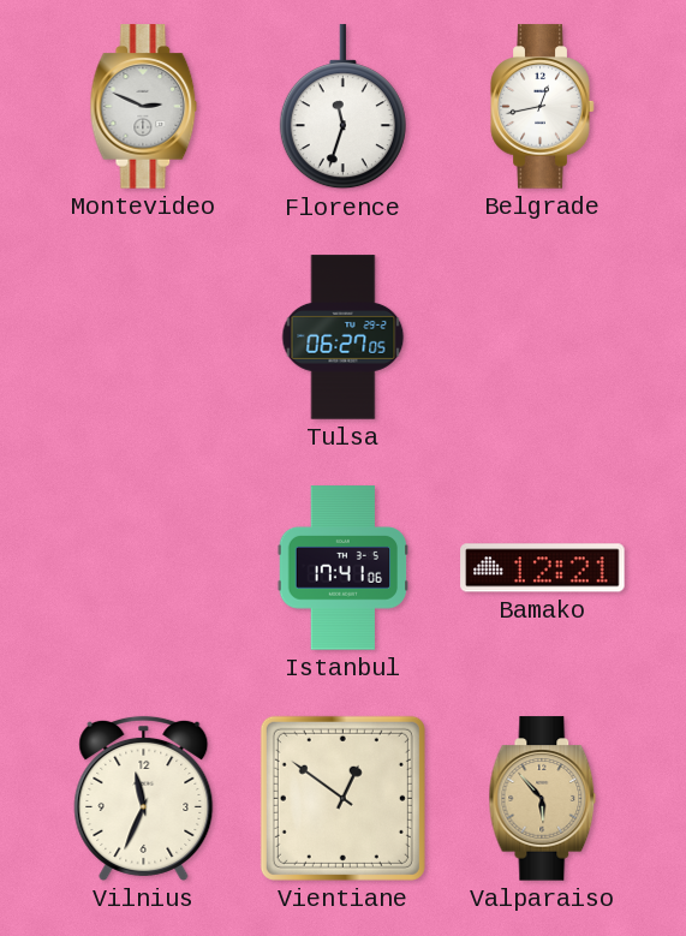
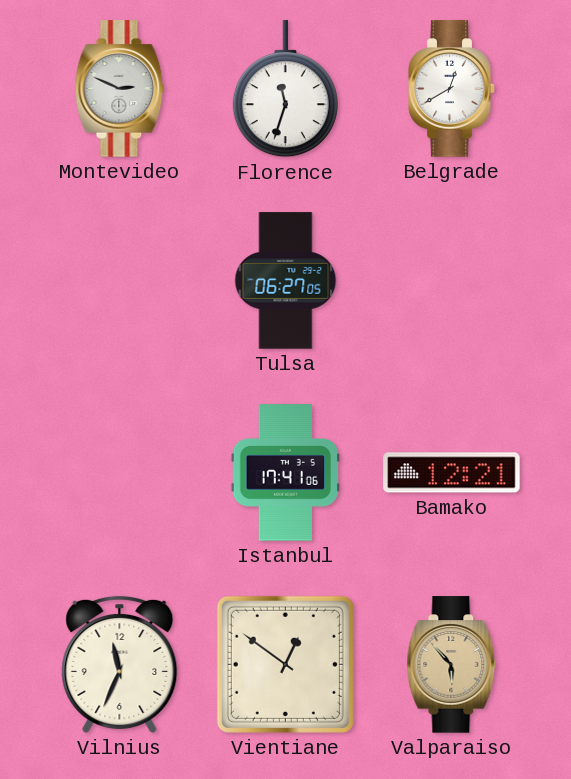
Belgrade: 12:43 -> 12:40
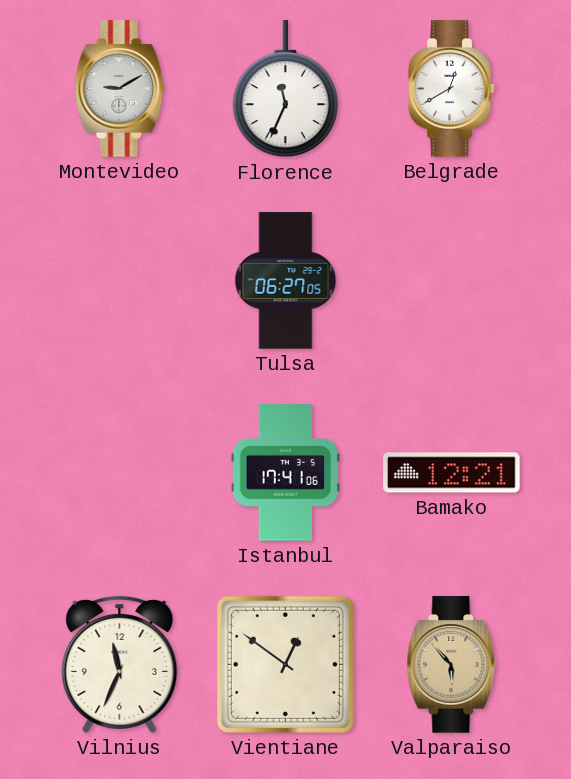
Montevideo: 2:49 -> 9:10
Florence: 11:33 -> 11:34
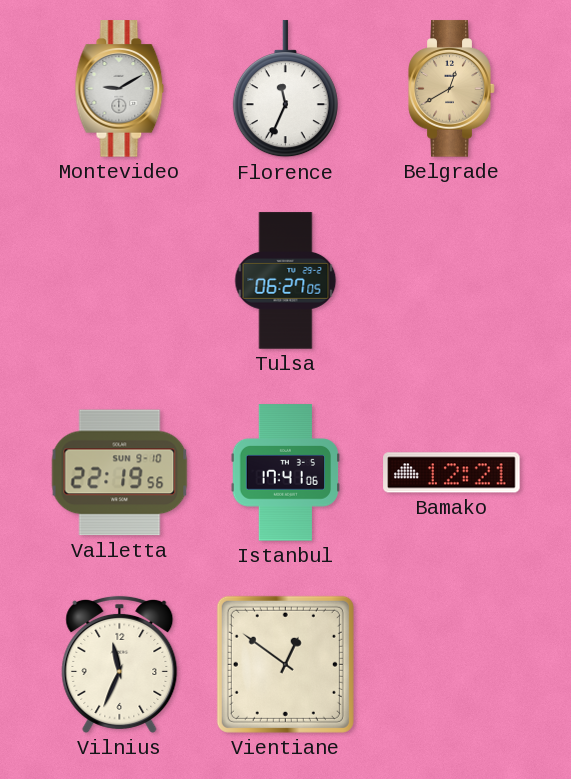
Belgrade dial: white -> champagne
Valletta: none -> 22:19
Valparaiso: 5:53 -> none
